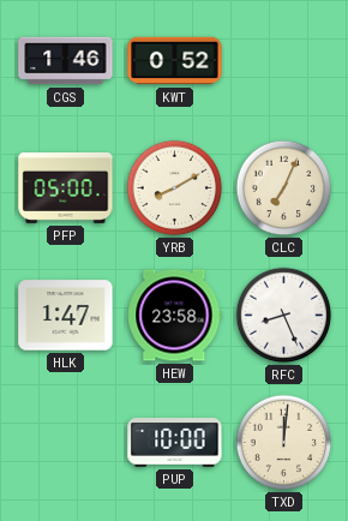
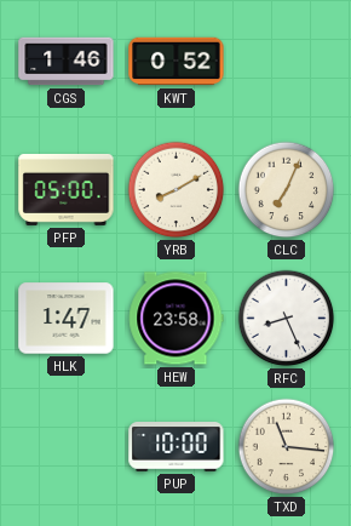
TXD: 12:01 -> 11:16
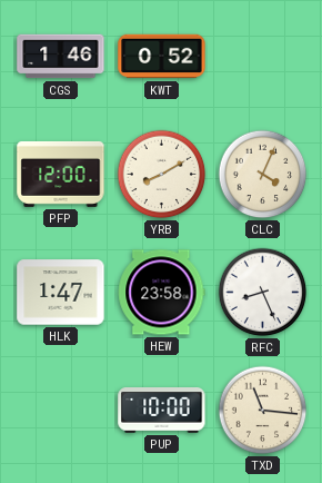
PFP: 05:00 -> 12:00
CLC: 7:04 -> 4:04
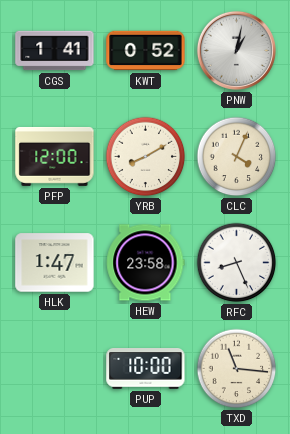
CGS: 1:46 -> 1:41
PNW: none -> 1:02
